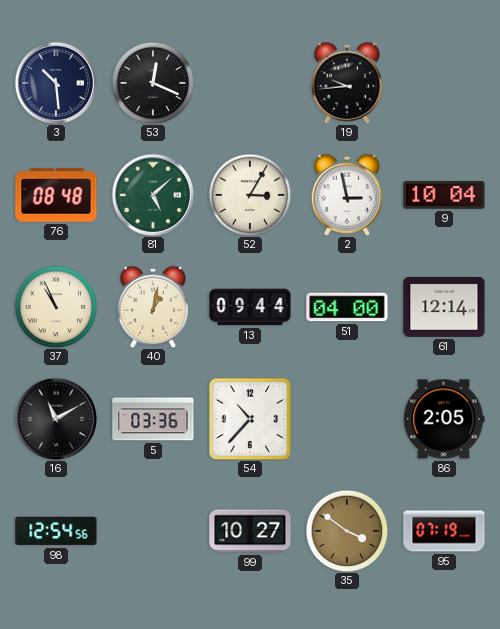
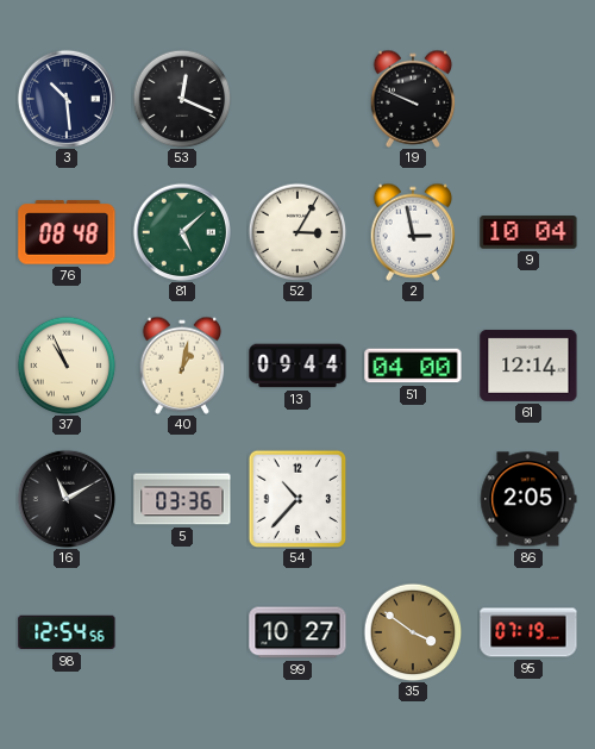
19: 9:44 -> 9:49
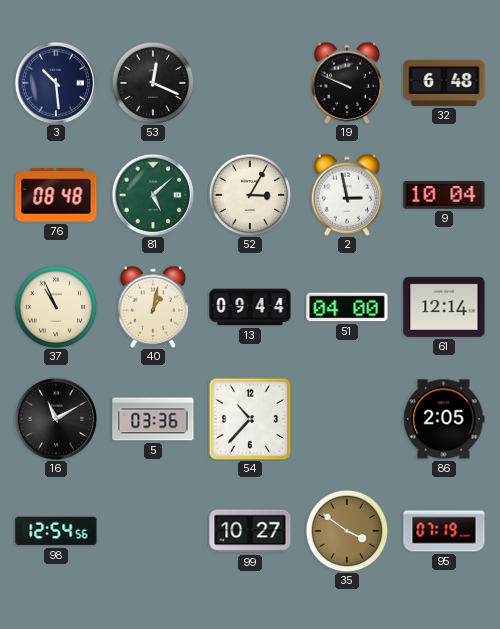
32: none -> 6:48
